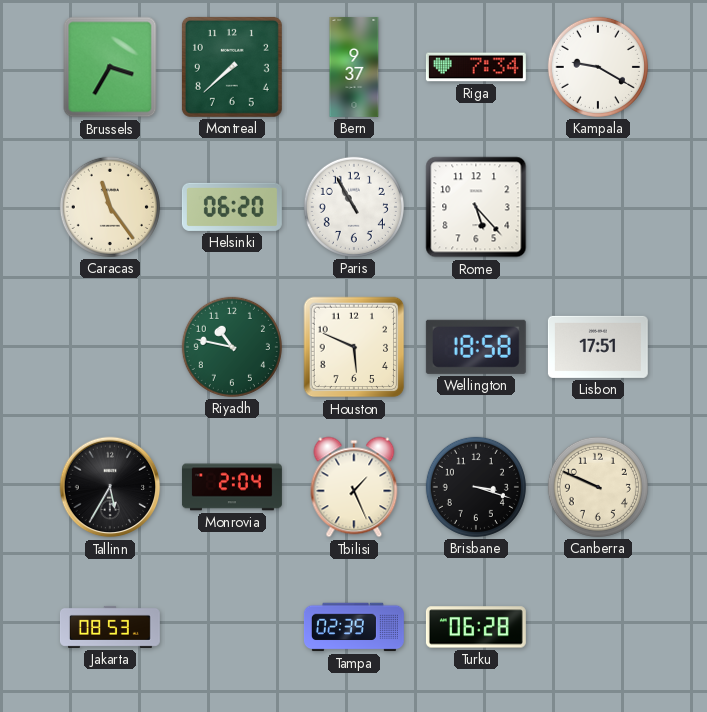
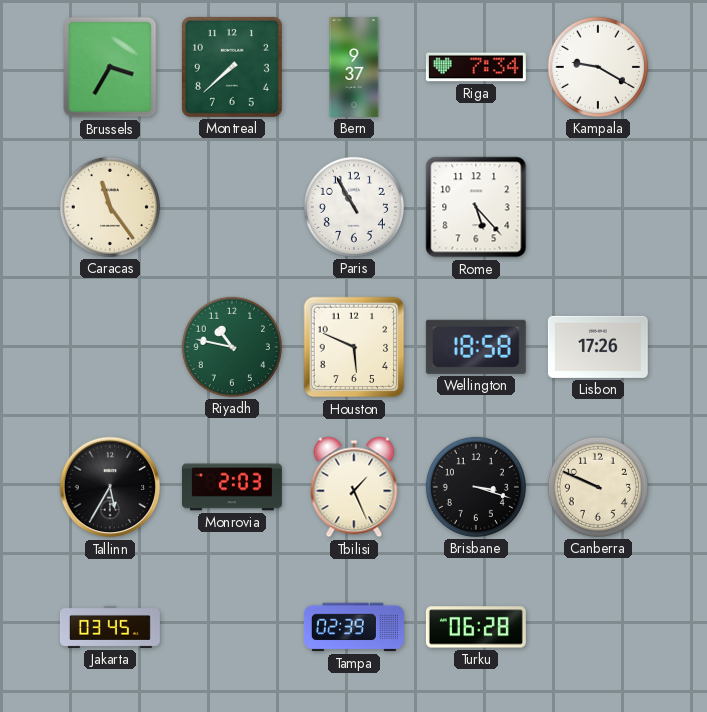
Helsinki: 06:20 -> none
Lisbon: 17:51 -> 17:26
Monrovia: 2:04 -> 2:03
Jakarta: 08:53 -> 03:45
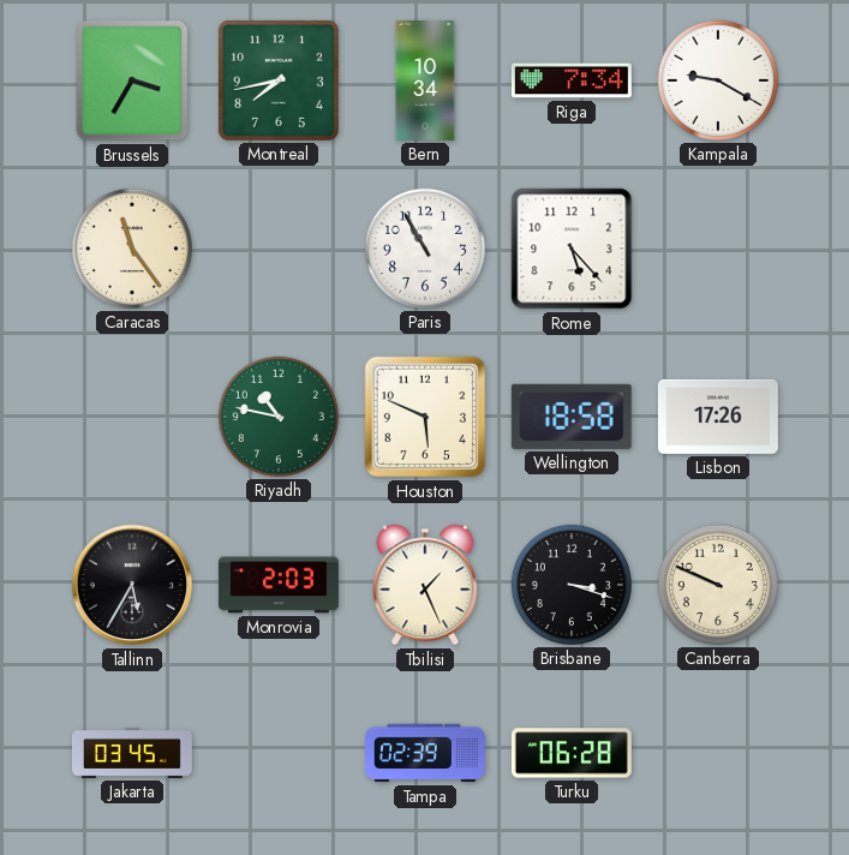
Montreal: 7:38 -> 7:43
Bern: 9:37 -> 10:34
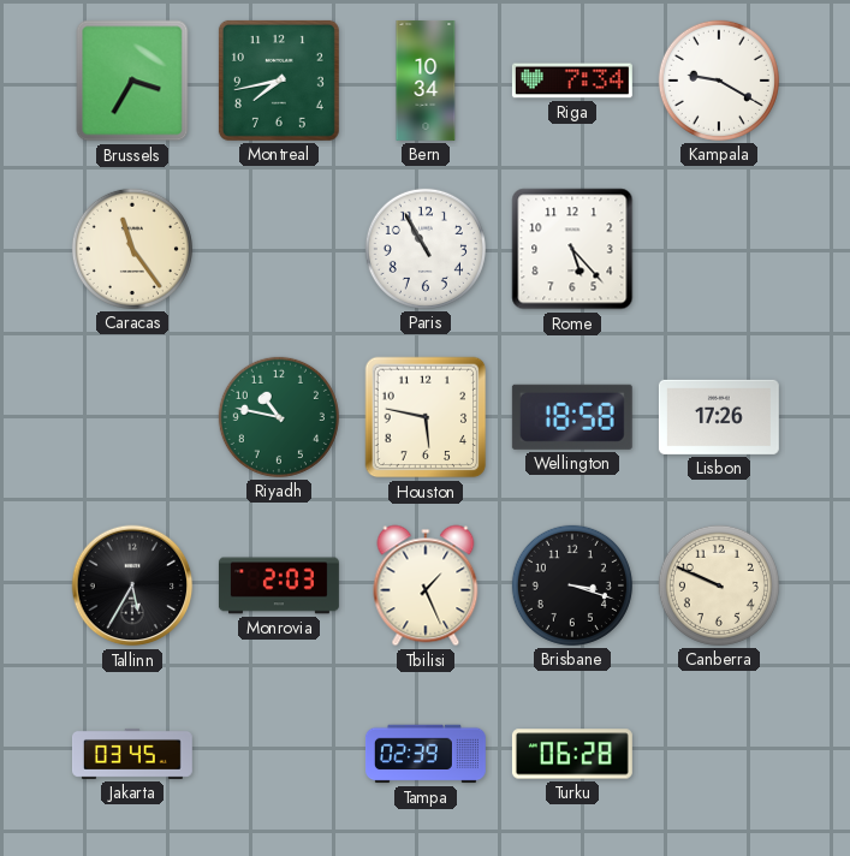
Houston: 5:49 -> 5:47
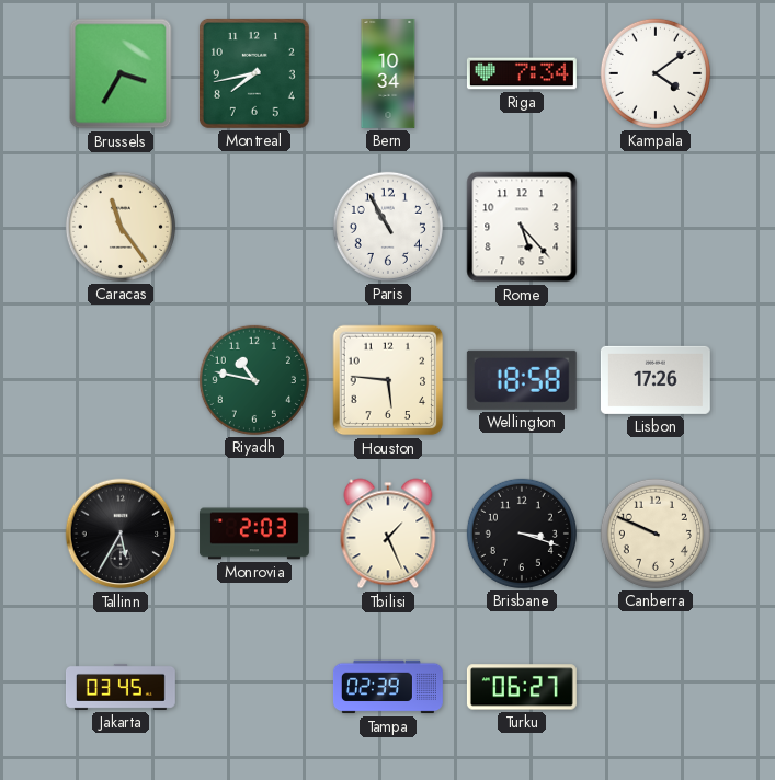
Kampala: 9:20 -> 4:09
Houston: 5:47 -> 5:46
Turku: 06:28 -> 06:27
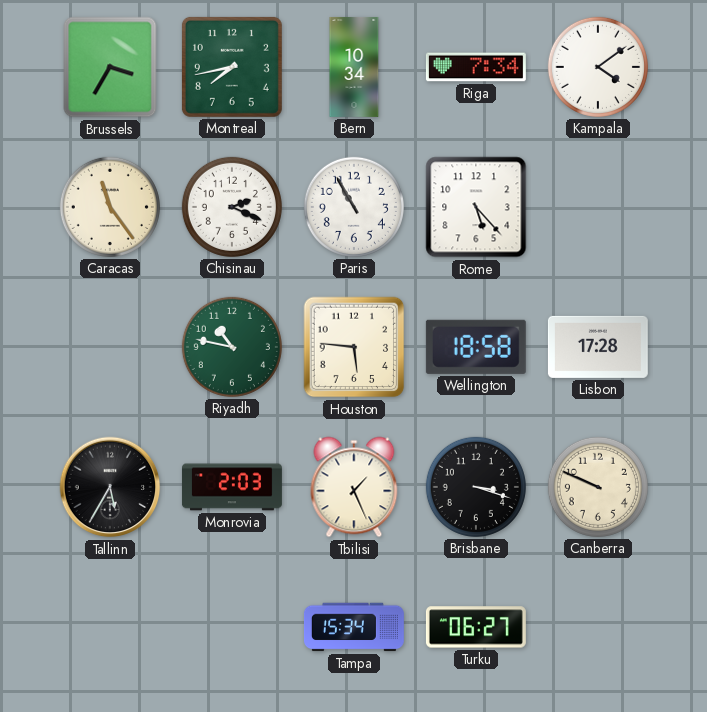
Chisinau: none -> 2:19
Lisbon: 17:26 -> 17:28
Jakarta: 03:45 -> none
Tampa: 02:39 -> 15:34
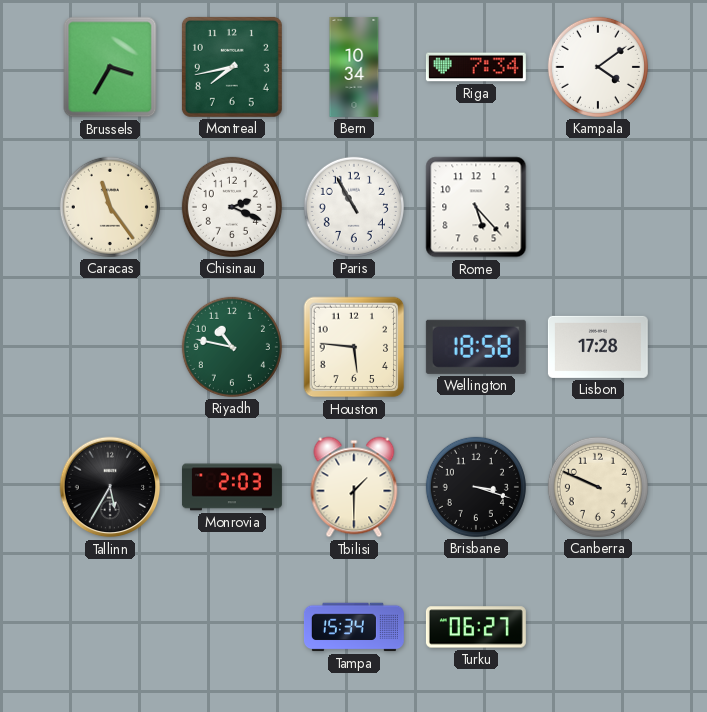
Tbilisi: 1:26 -> 1:30
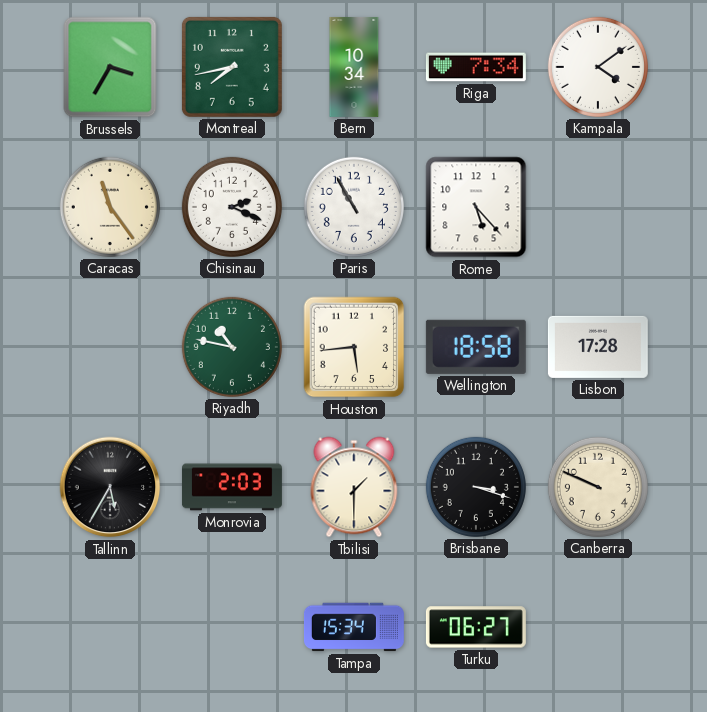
Houston: 5:46 -> 5:44
